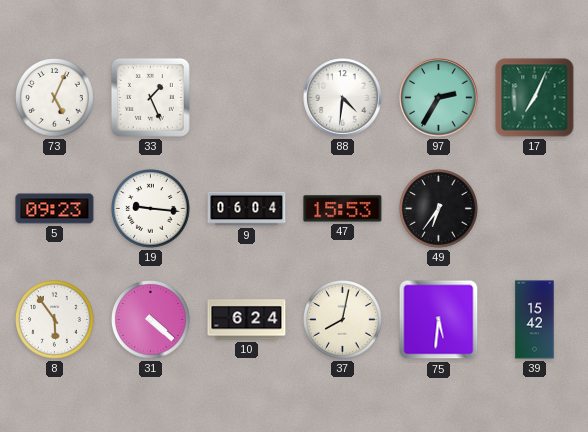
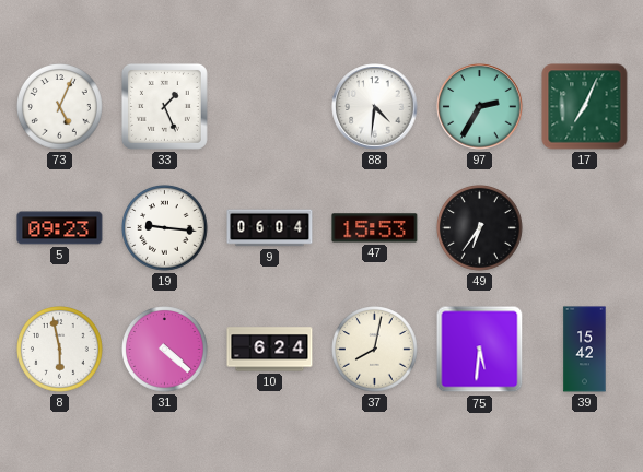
8: 5:54 -> 5:58
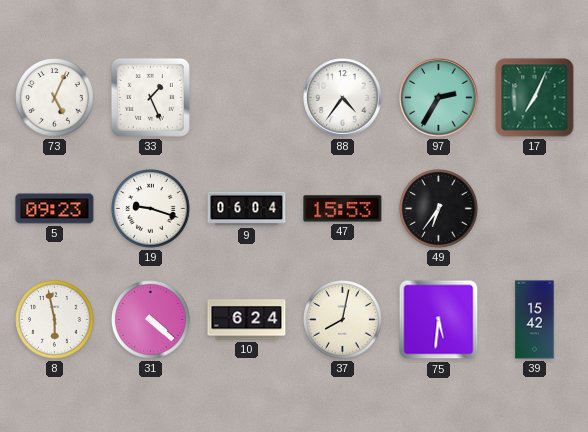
88: 4:31 -> 4:36
19: 9:16 -> 9:18
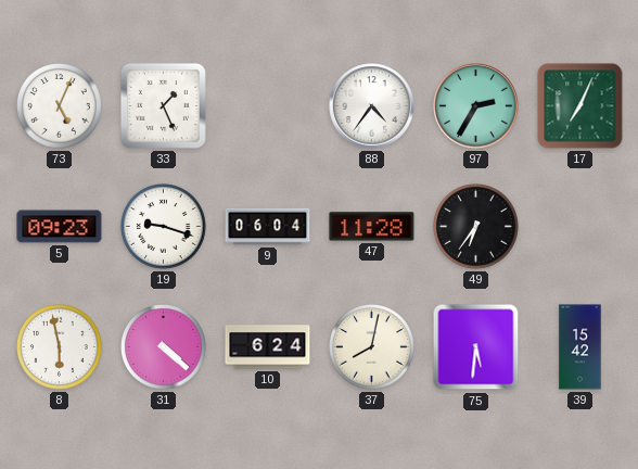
47: 15:53 -> 11:28
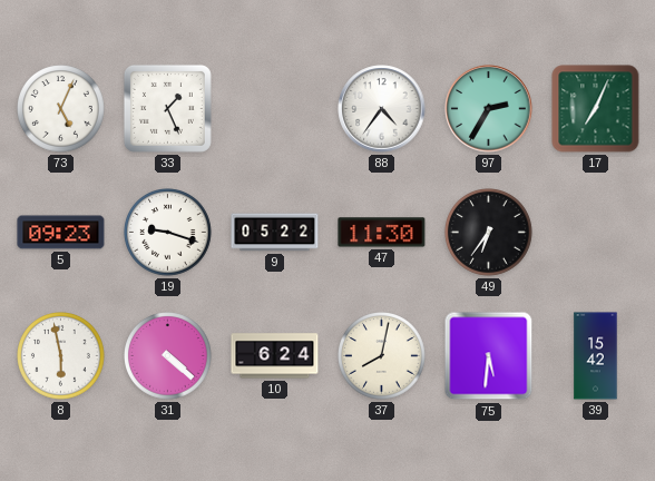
9: 06:04 -> 05:22
47: 11:28 -> 11:30
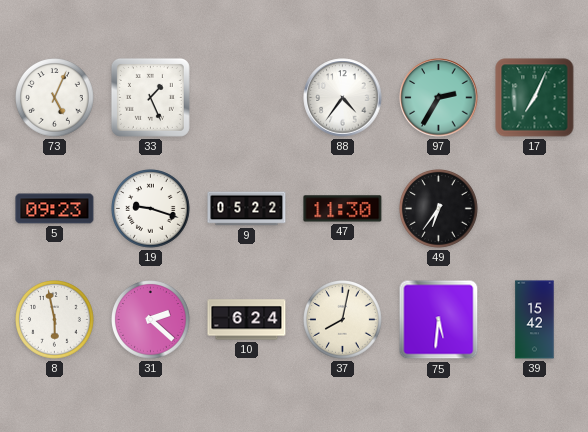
31: 4:22 -> 2:22
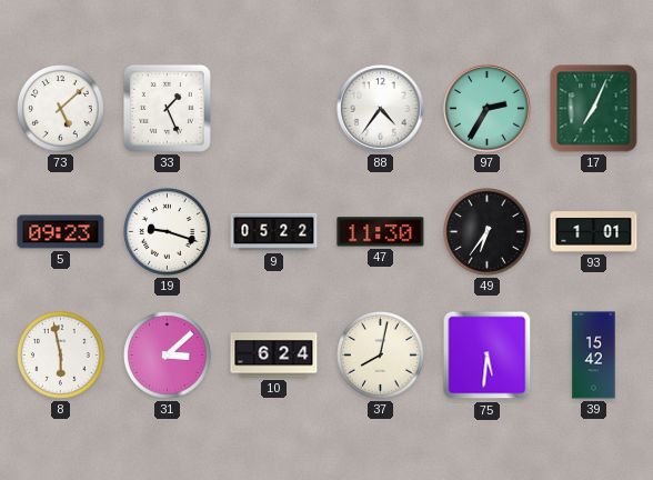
73: 5:04 -> 5:08
93: none -> 1:01
31: 2:22 -> 3:08
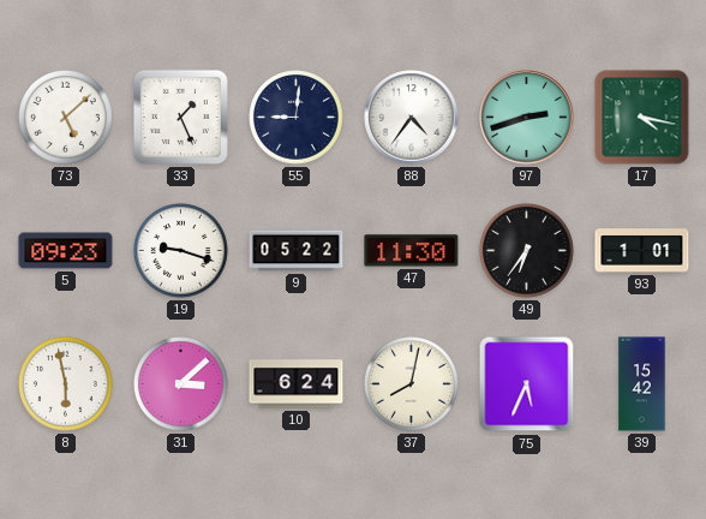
55: none -> 9:01
97: 2:35 -> 2:42
17: 7:04 -> 4:17
75: 5:31 -> 5:34
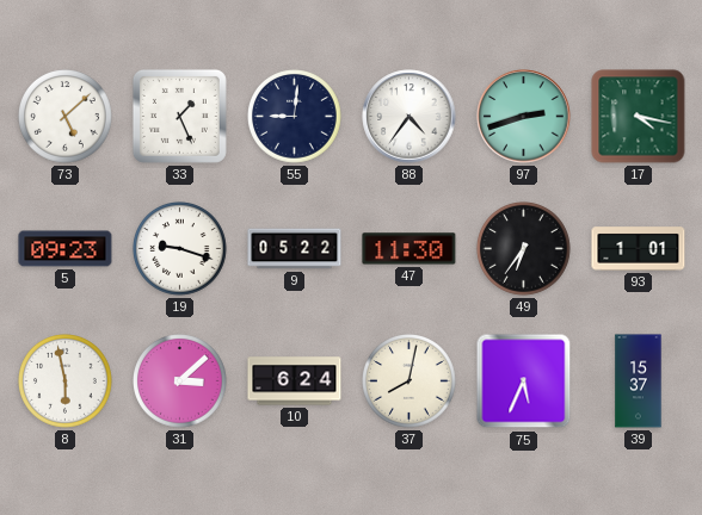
39: 15:42 -> 15:37
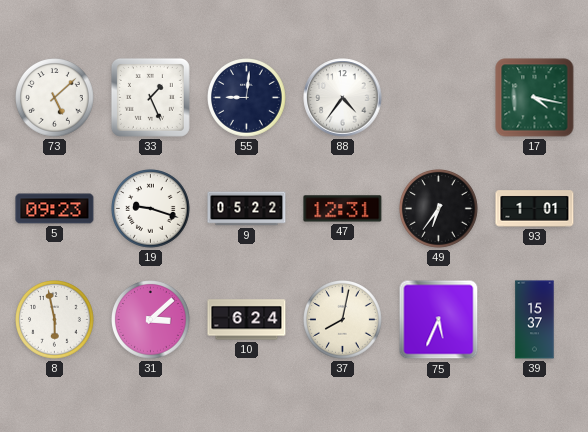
97: 2:42 -> none
47: 11:30 -> 12:31
